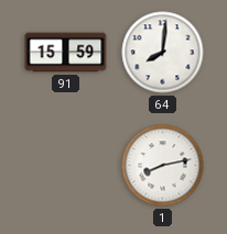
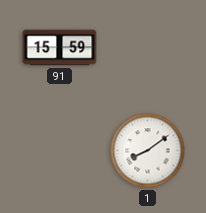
64: 8:01 -> none
1: 8:13 -> 8:09
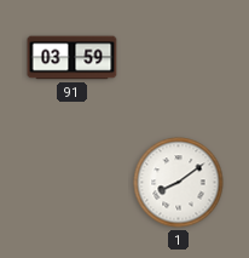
91: 15:59 -> 03:59
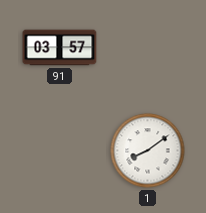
91: 03:59 -> 03:57
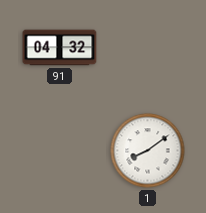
91: 03:57 -> 04:32
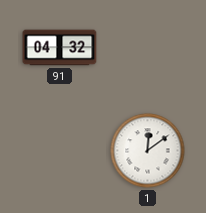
1: 8:09 -> 12:09
